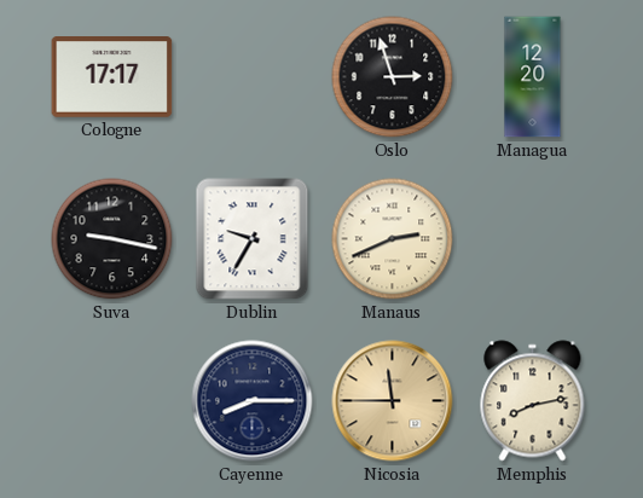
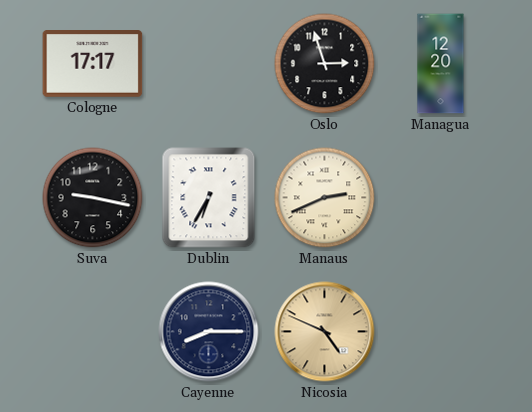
Dublin: 9:35 -> 6:35
Nicosia: 11:45 -> 4:49
Memphis: 8:13 -> none
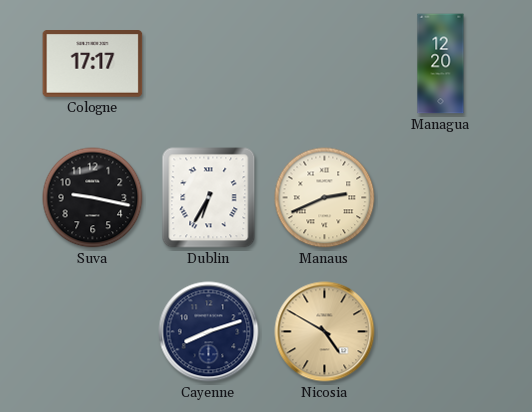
Oslo: 2:57 -> none
Cayenne: 8:15 -> 8:12
Nicosia: 4:49 -> 4:50
